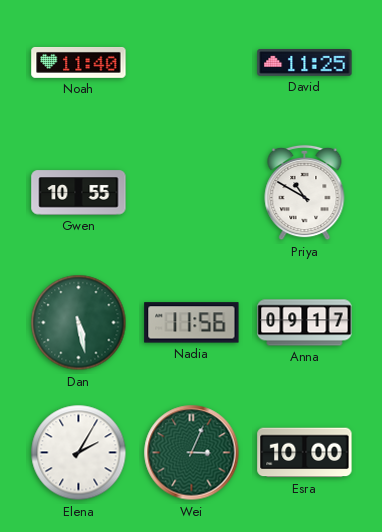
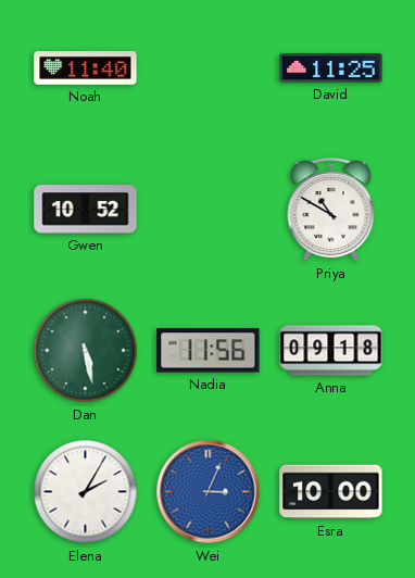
Gwen: 10:55 -> 10:52
Anna: 09:17 -> 09:18
Wei dial: green -> blue
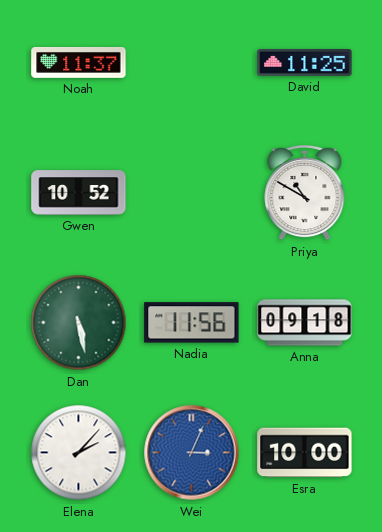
Noah: 11:40 -> 11:37
Elena: 2:05 -> 2:07
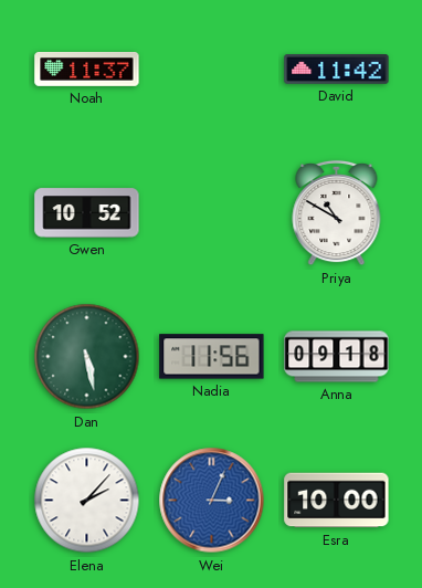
David: 11:25 -> 11:42
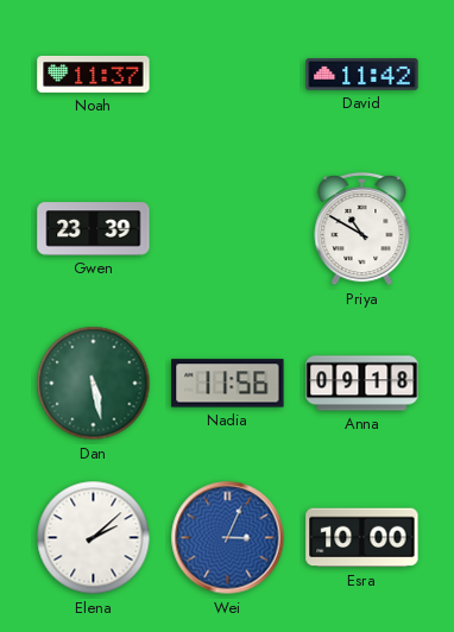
Gwen: 10:52 -> 23:39
Elena: 2:07 -> 2:08
